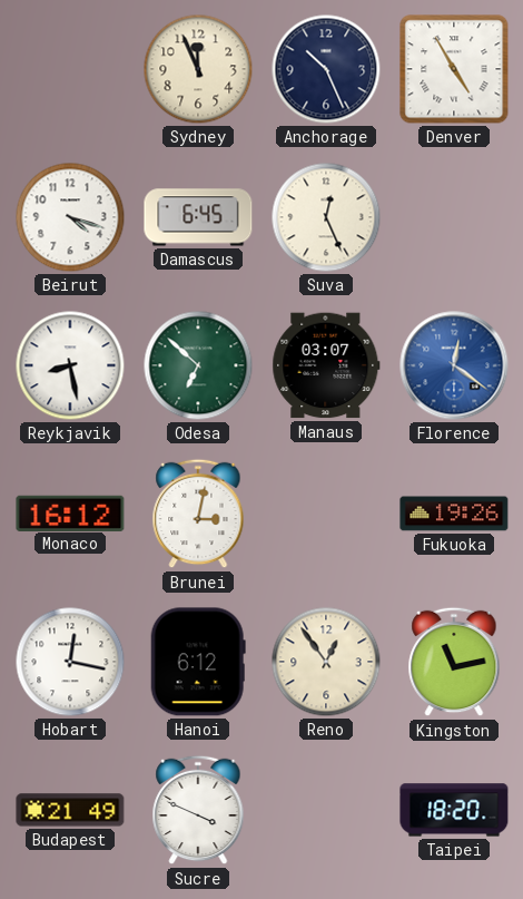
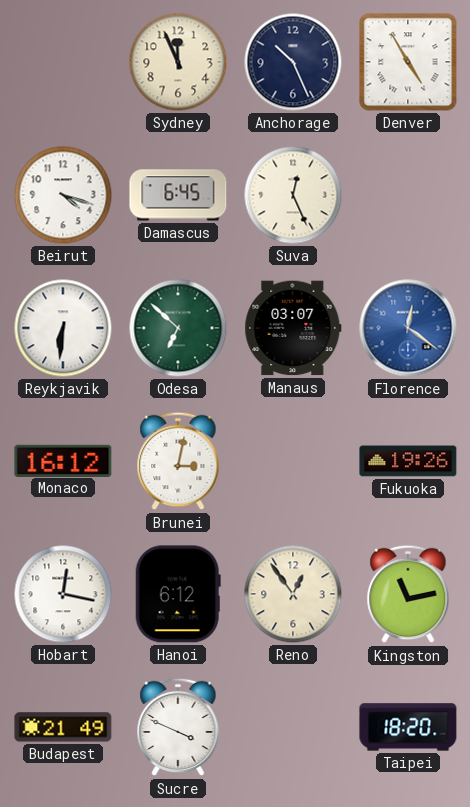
Reykjavik: 8:28 -> 6:31
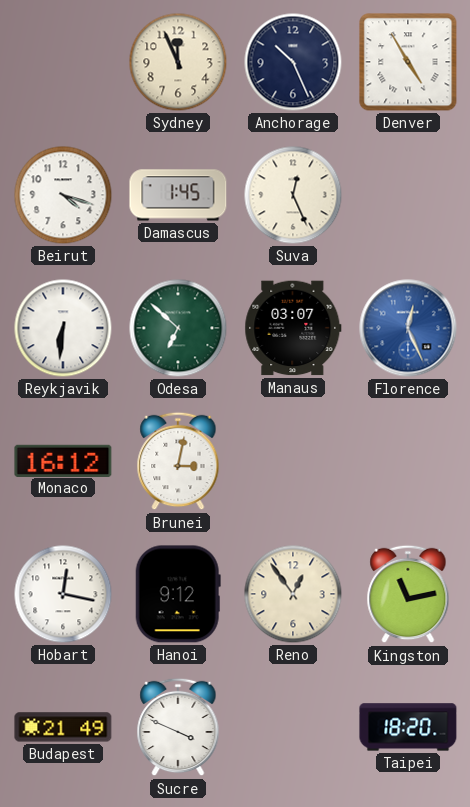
Damascus: 6:45 -> 1:45
Florence: 12:21 -> 12:26
Fukuoka: 19:26 -> none
Hanoi: 6:12 -> 9:12
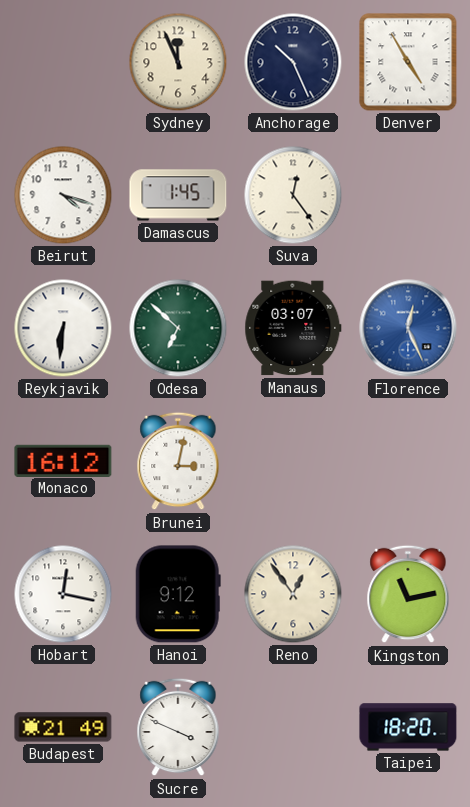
Suva: 12:26 -> 12:24
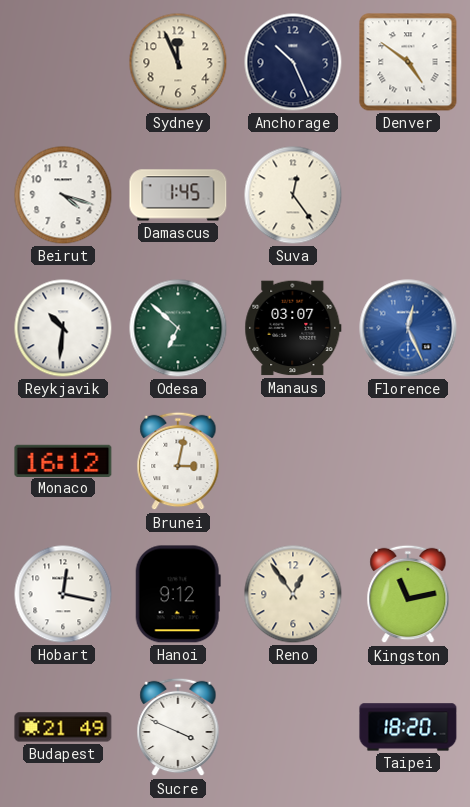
Denver: 4:55 -> 4:51
Reykjavik: 6:31 -> 10:31
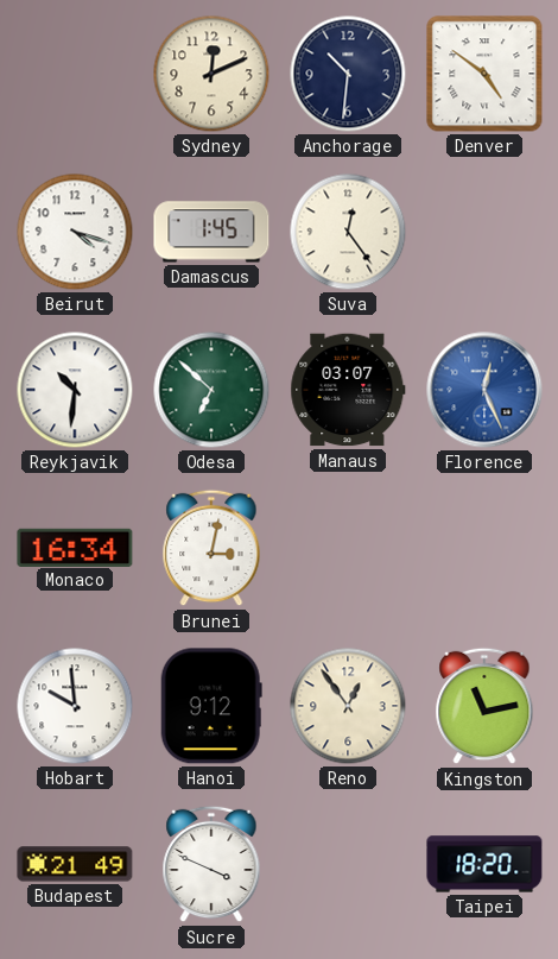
Sydney: 11:56 -> 12:11
Anchorage: 10:26 -> 10:31
Monaco: 16:12 -> 16:34
Hobart: 12:17 -> 9:59
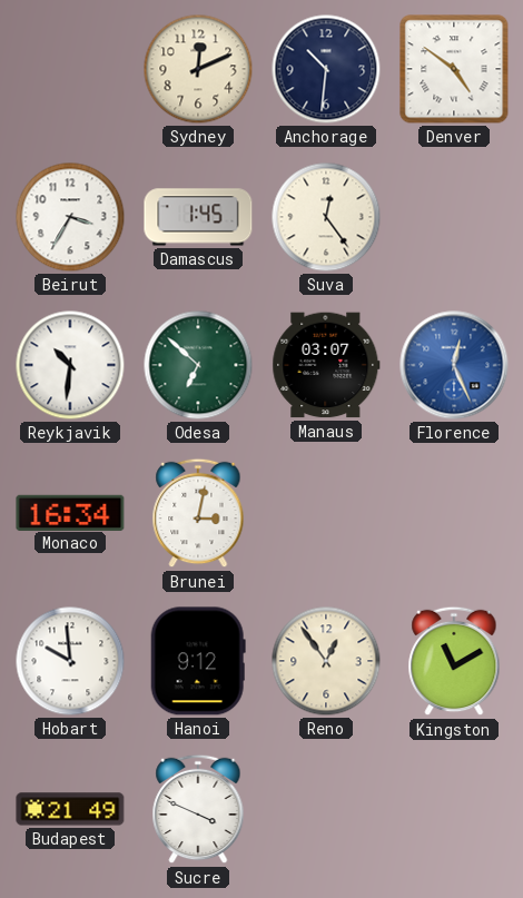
Beirut: 4:18 -> 3:35
Kingston: 11:13 -> 11:10
Taipei: 18:20 -> none
